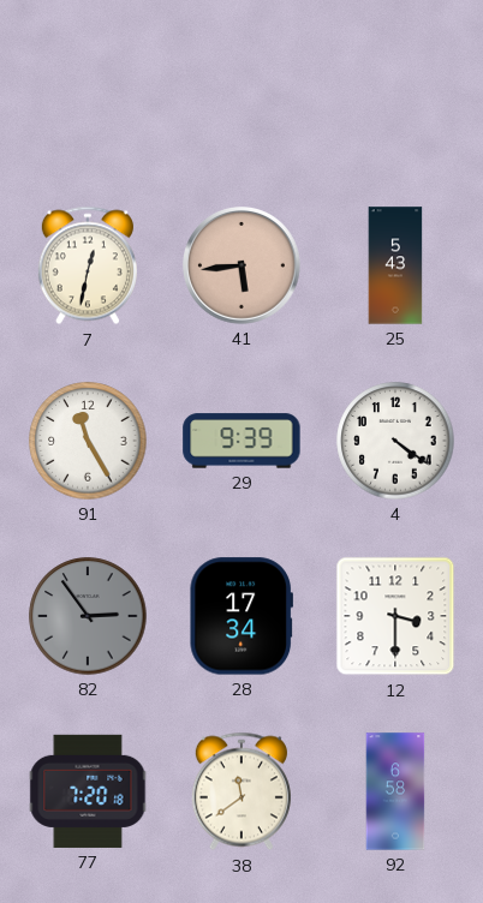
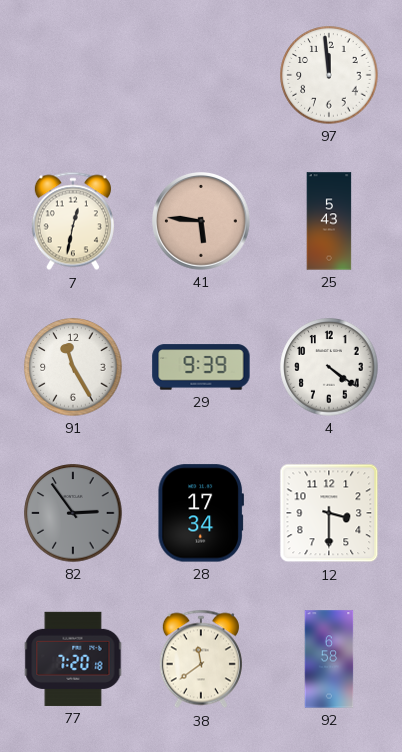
97: none -> 11:59
41: 5:44 -> 5:46
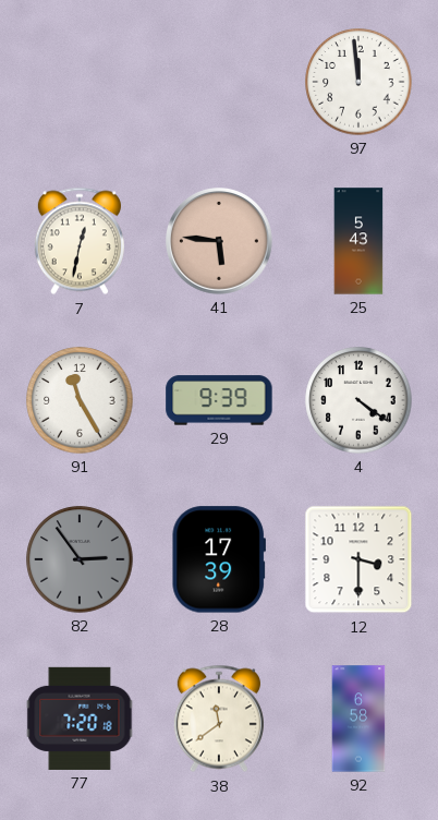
28: 17:34 -> 17:39
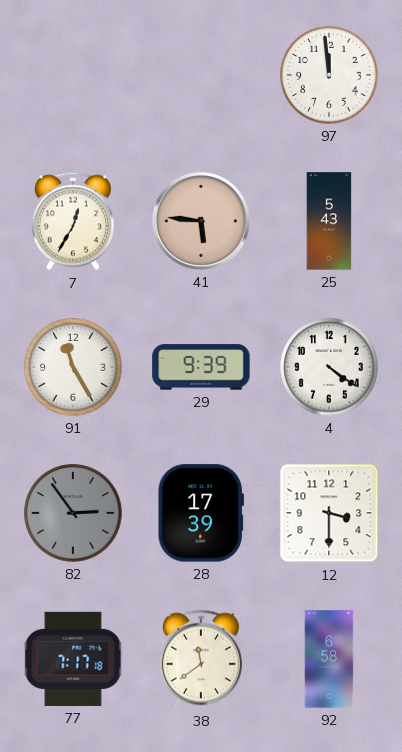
7: 12:32 -> 12:35
77: 7:20 -> 7:17
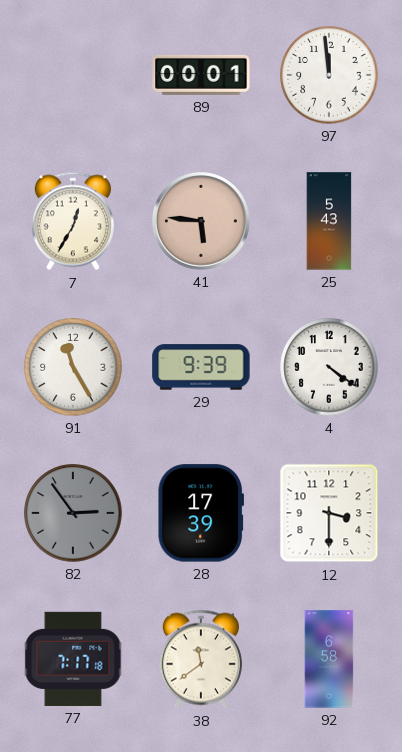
89: none -> 00:01
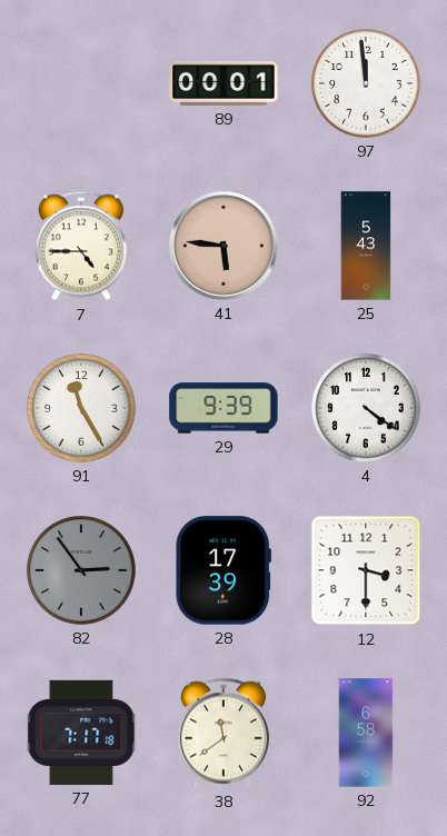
7: 12:35 -> 4:45
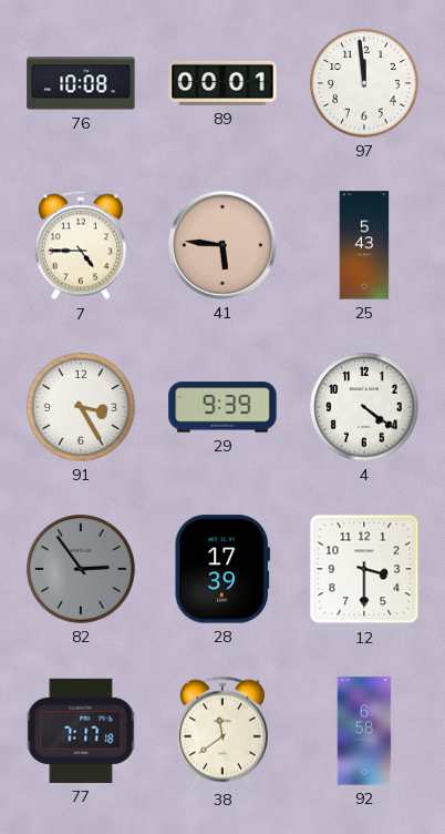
76: none -> 10:08
91: 11:25 -> 3:25
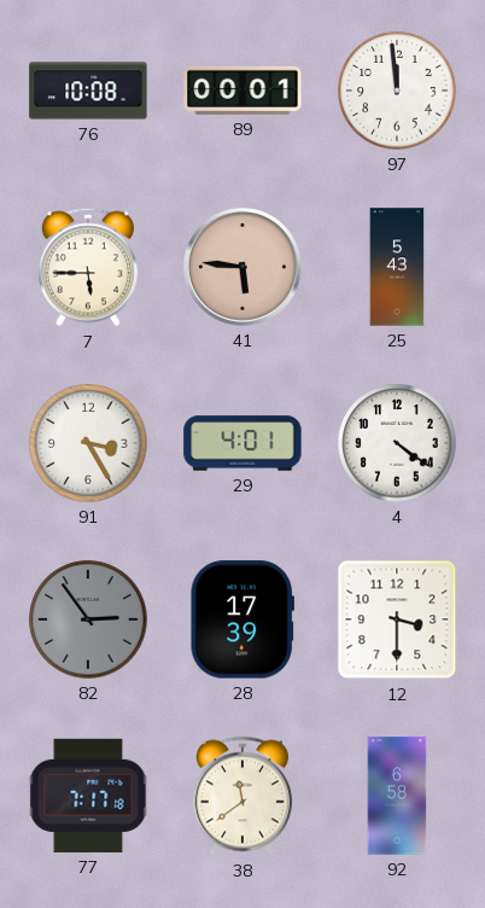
7: 4:45 -> 5:45
29: 9:39 -> 4:01
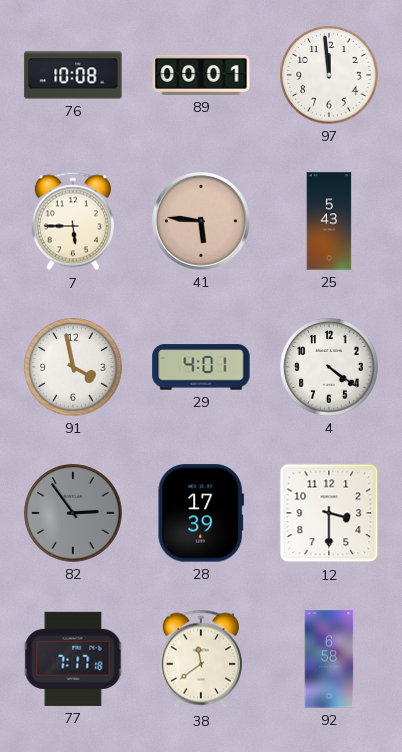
91: 3:25 -> 3:58
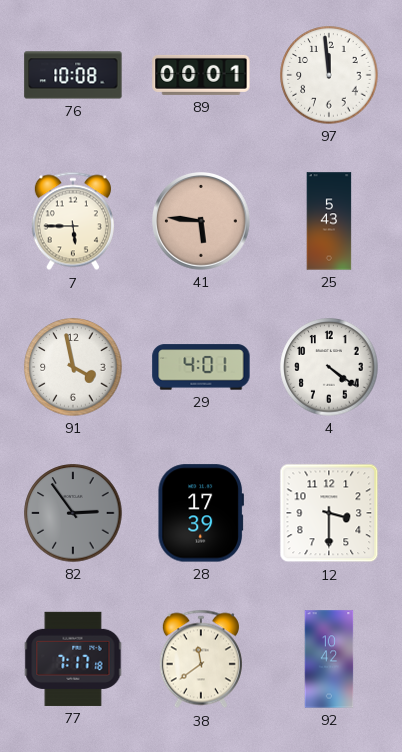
92: 6:58 -> 10:42
